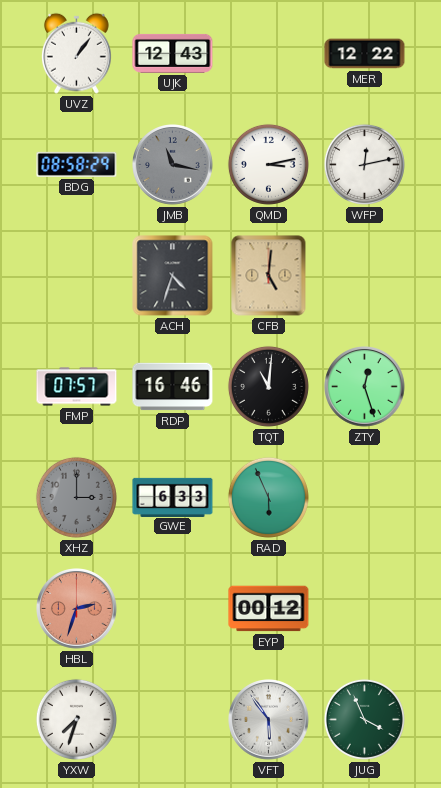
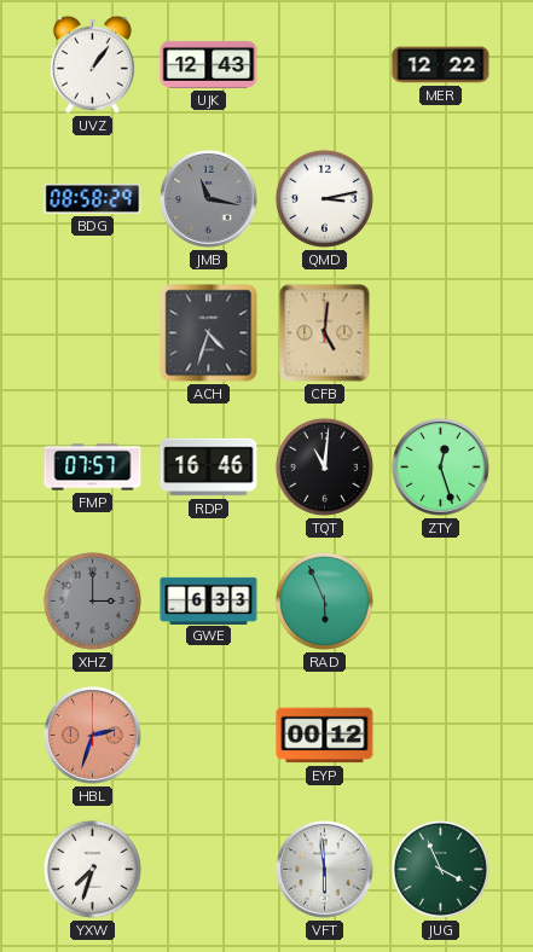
WFP: 12:13 -> none
VFT: 5:54 -> 5:59
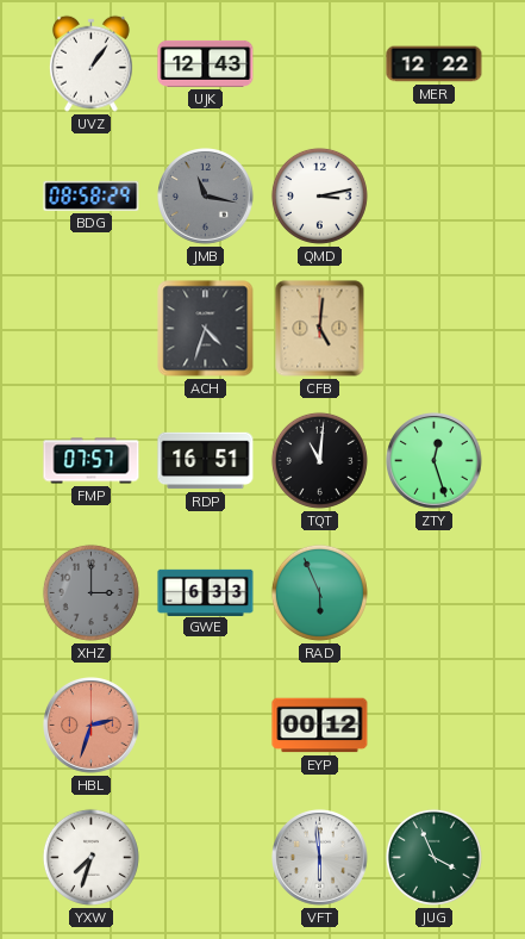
RDP: 16:46 -> 16:51
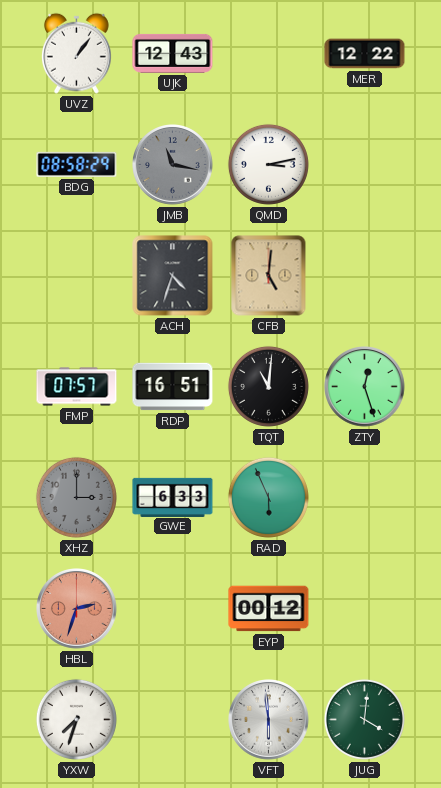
JUG: 3:56 -> 4:01
